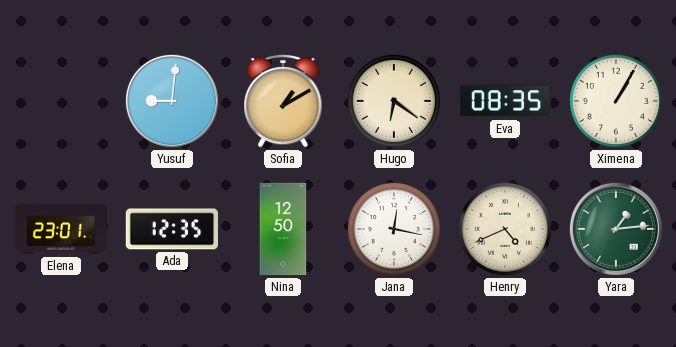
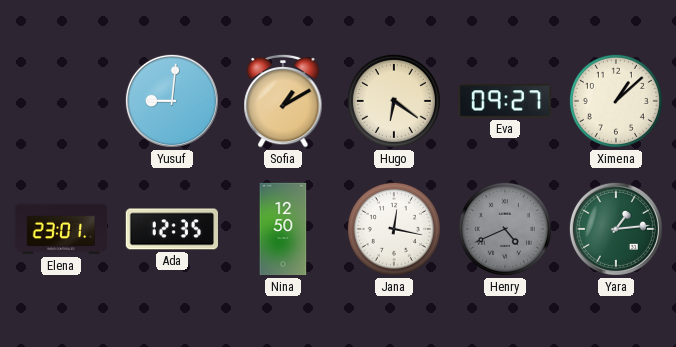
Eva: 08:35 -> 09:27
Ximena: 1:05 -> 1:08
Henry dial: cream -> grey
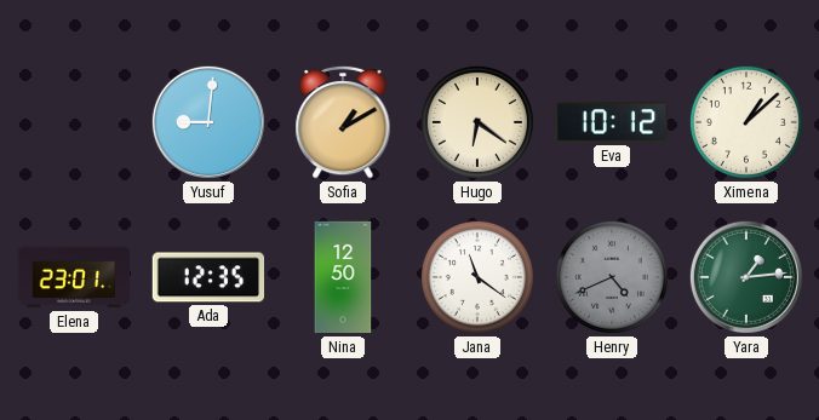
Eva: 09:27 -> 10:12
Jana: 12:17 -> 11:21
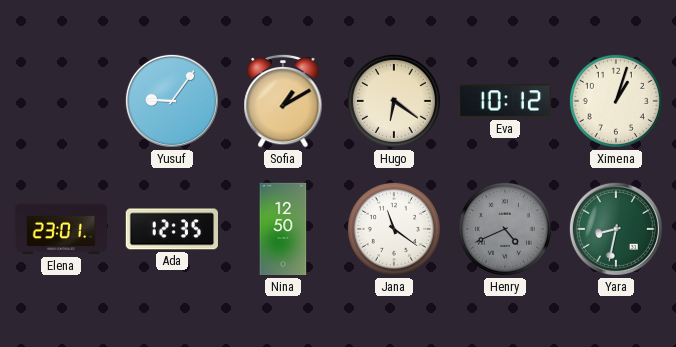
Yusuf: 9:01 -> 9:06
Ximena: 1:08 -> 1:03
Yara: 1:14 -> 8:32
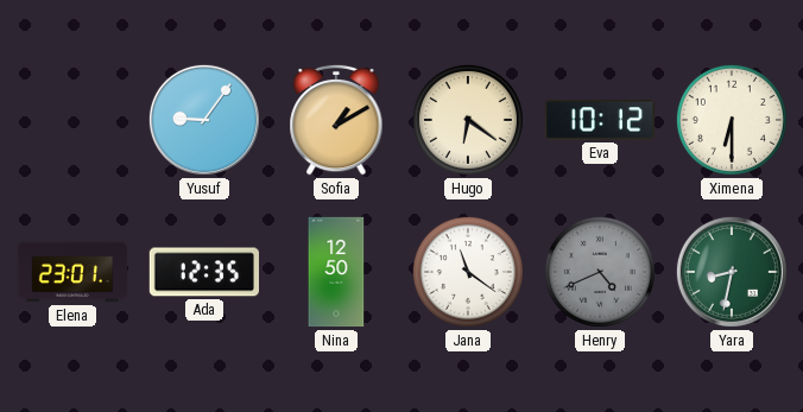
Ximena: 1:03 -> 6:30
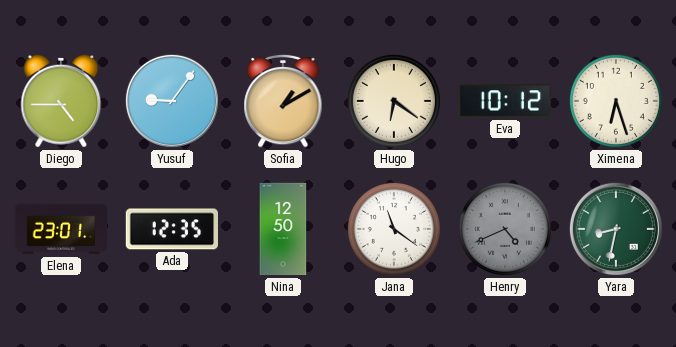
Diego: none -> 4:45
Ximena: 6:30 -> 6:27
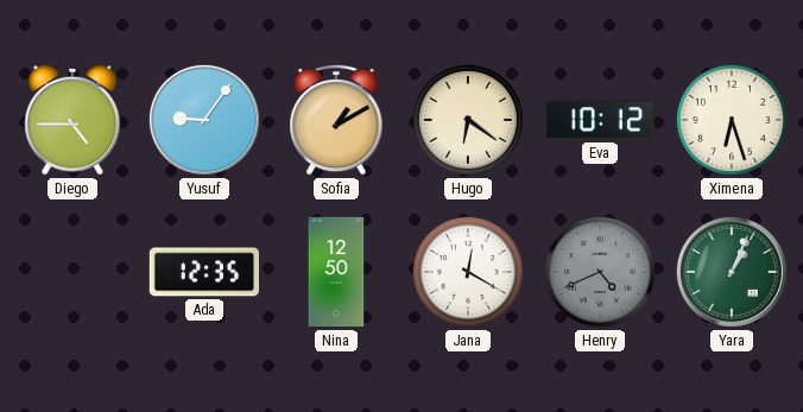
Elena: 23:01 -> none
Jana: 11:21 -> 12:20
Yara: 8:32 -> 1:04
